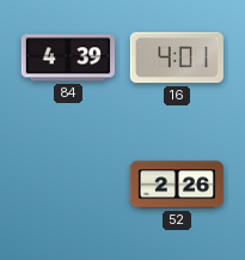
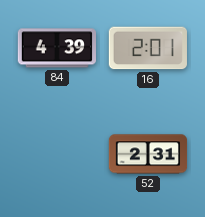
16: 4:01 -> 2:01
52: 2:26 -> 2:31
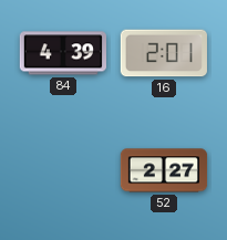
52: 2:31 -> 2:27
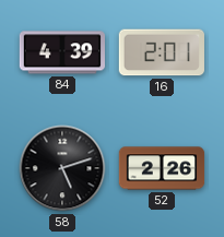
58: none -> 5:12
52: 2:27 -> 2:26
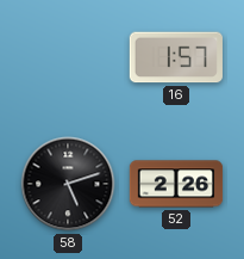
84: 4:39 -> none
16: 2:01 -> 1:57
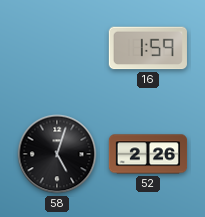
16: 1:57 -> 1:59
58: 5:12 -> 5:03
